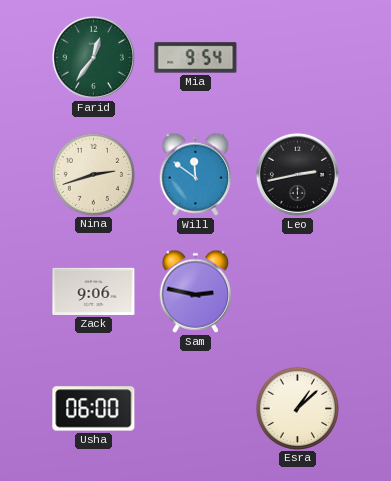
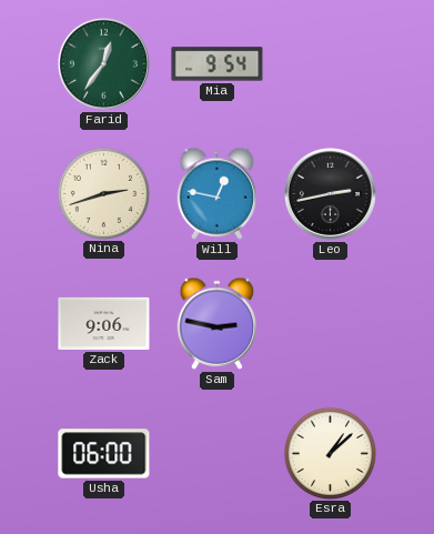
Will: 11:51 -> 12:47
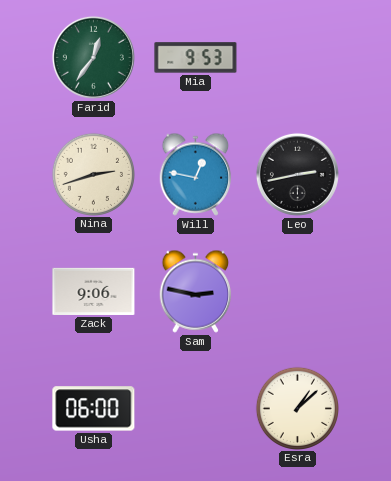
Mia: 9:54 -> 9:53
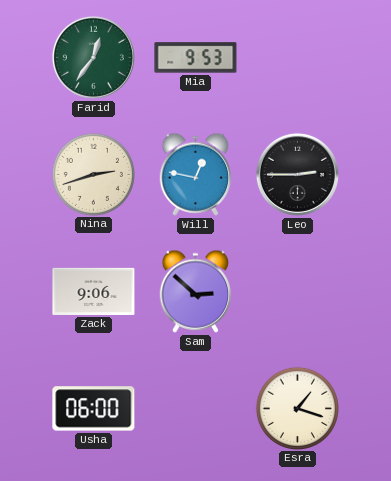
Leo: 2:43 -> 2:45
Sam: 2:47 -> 2:52
Esra: 1:08 -> 1:18
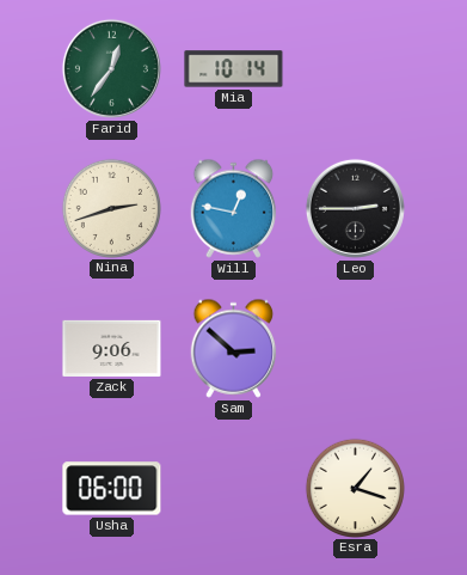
Mia: 9:53 -> 10:14
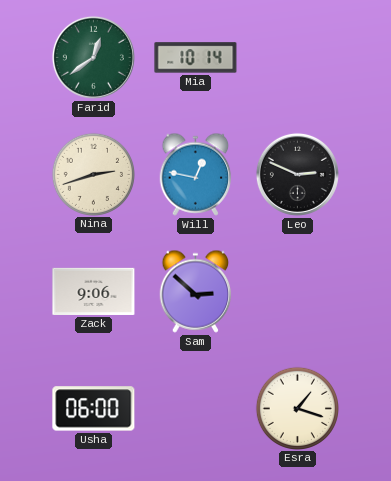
Farid: 12:36 -> 12:39
Leo: 2:45 -> 2:49
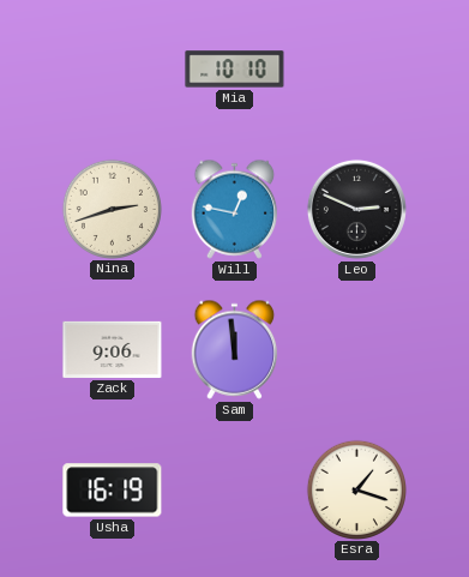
Farid: 12:39 -> none
Mia: 10:14 -> 10:10
Sam: 2:52 -> 11:59
Usha: 06:00 -> 16:19
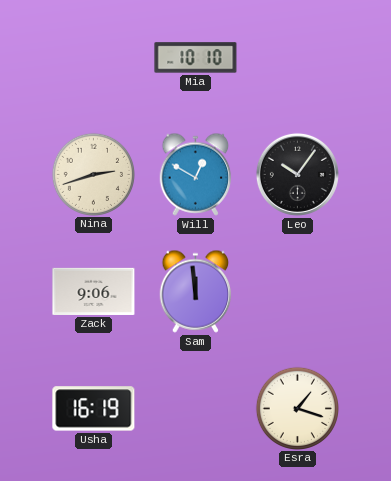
Will: 12:47 -> 12:50
Leo: 2:49 -> 10:06
